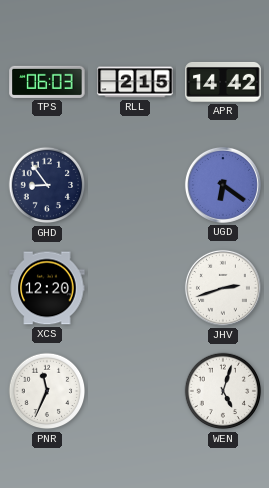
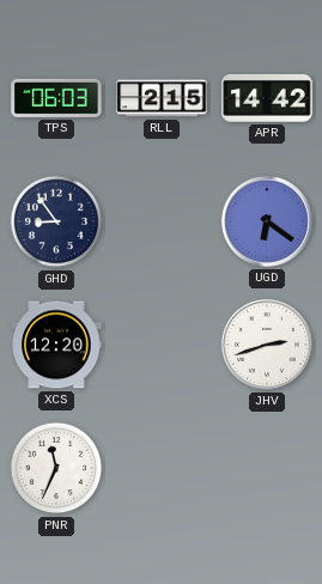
WEN: 5:03 -> none
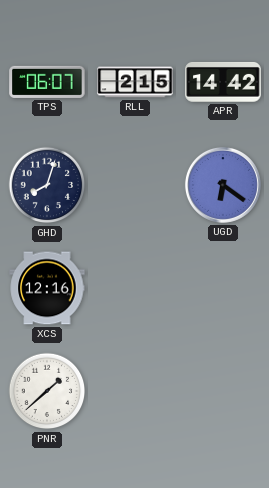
TPS: 06:03 -> 06:07
GHD: 8:54 -> 8:03
XCS: 12:20 -> 12:16
JHV: 2:42 -> none
PNR: 11:34 -> 1:38
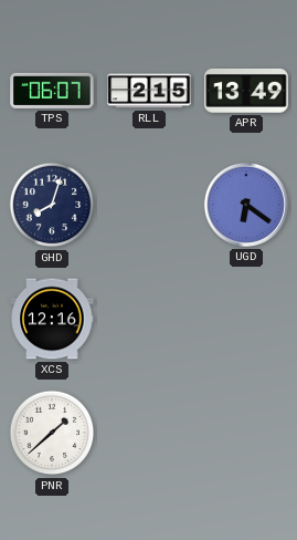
APR: 14:42 -> 13:49
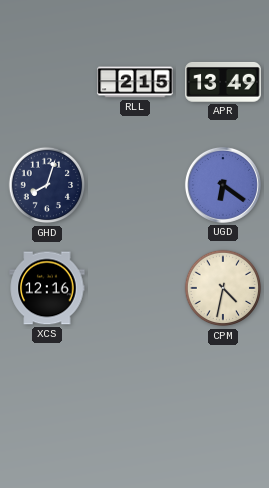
TPS: 06:07 -> none
CPM: none -> 4:32
PNR: 1:38 -> none
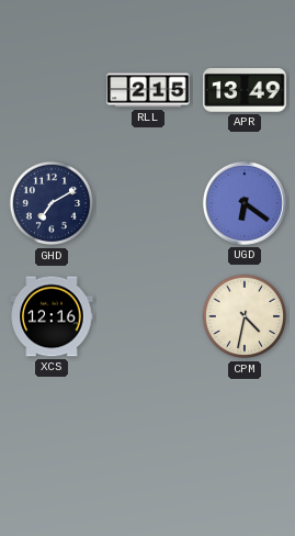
GHD: 8:03 -> 7:10
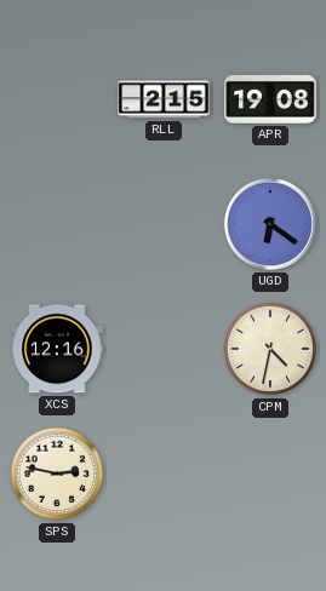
APR: 13:49 -> 19:08
GHD: 7:10 -> none
SPS: none -> 2:47
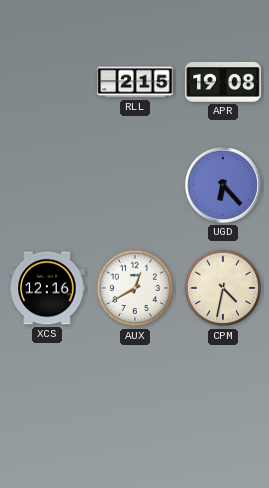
UGD: 6:21 -> 6:23
AUX: none -> 12:40
SPS: 2:47 -> none
